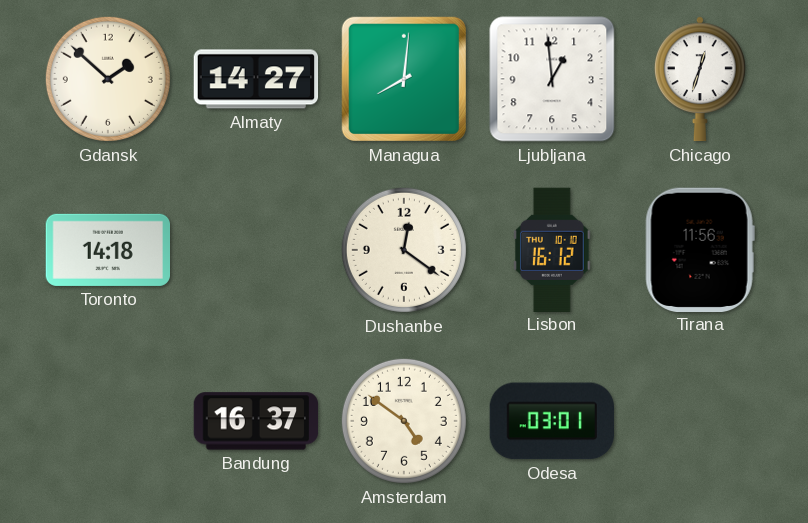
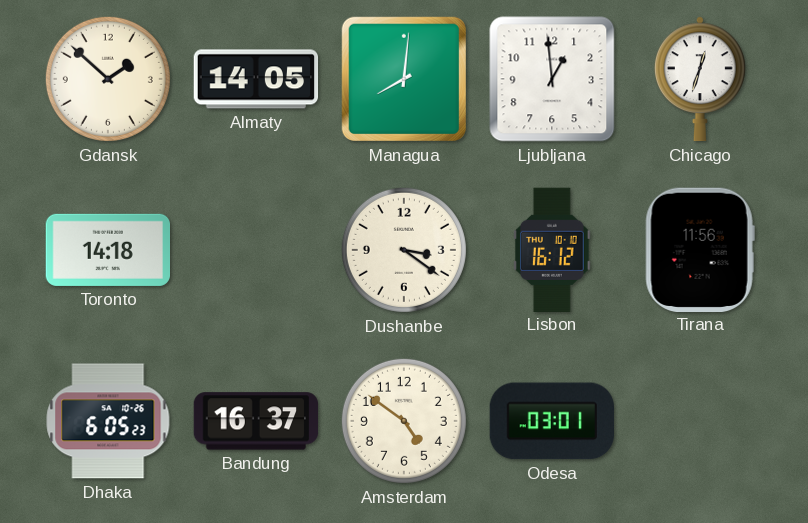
Almaty: 14:27 -> 14:05
Dushanbe: 12:21 -> 3:21
Dhaka: none -> 6:05
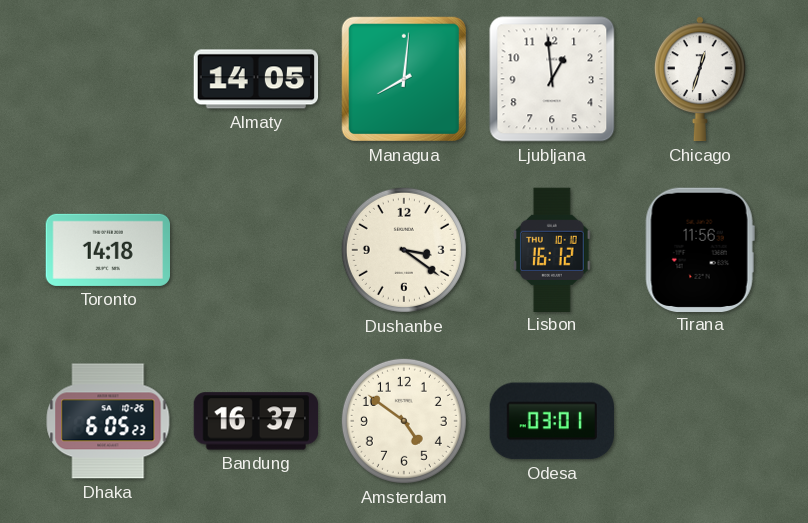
Gdansk: 1:52 -> none
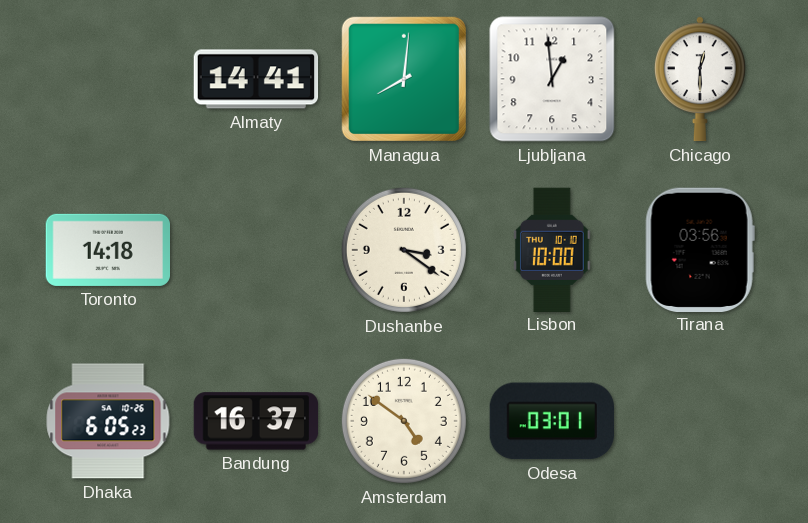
Almaty: 14:05 -> 14:41
Chicago: 12:33 -> 12:30
Lisbon: 16:12 -> 10:00
Tirana: 11:56 -> 03:56
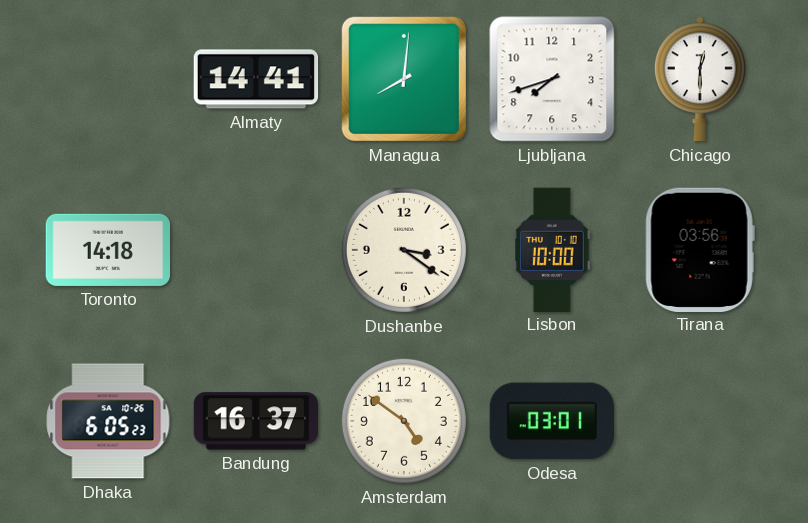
Ljubljana: 12:59 -> 7:42
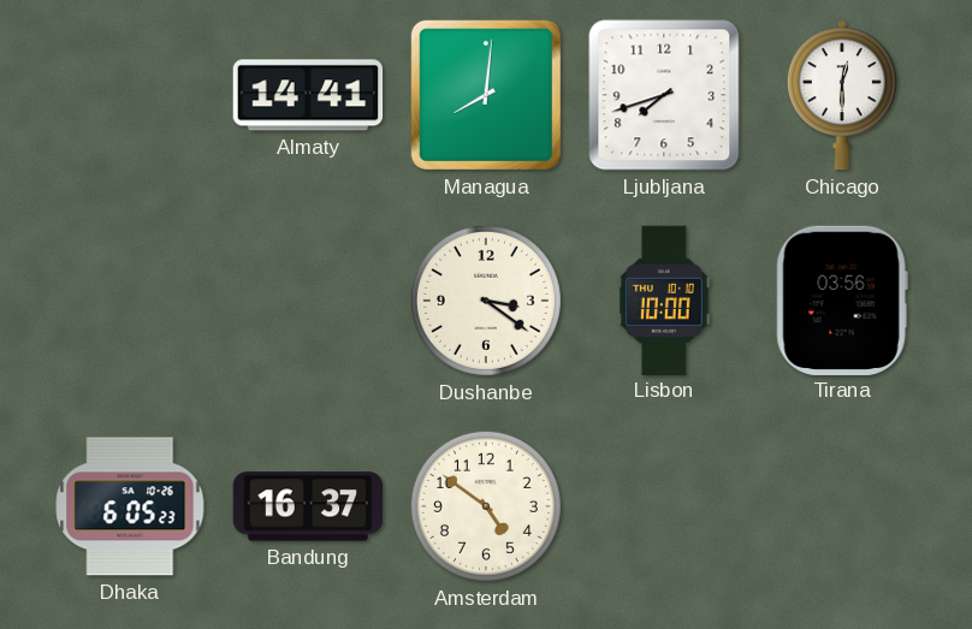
Toronto: 14:18 -> none
Odesa: 03:01 -> none
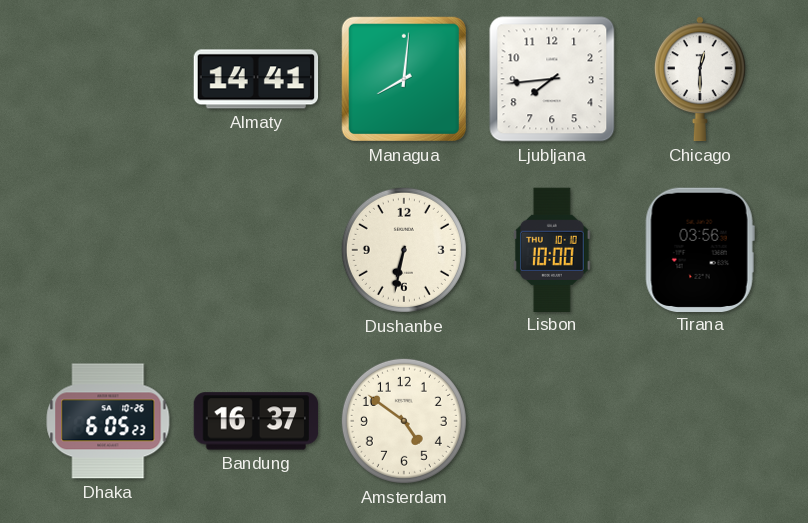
Ljubljana: 7:42 -> 7:44
Dushanbe: 3:21 -> 6:32
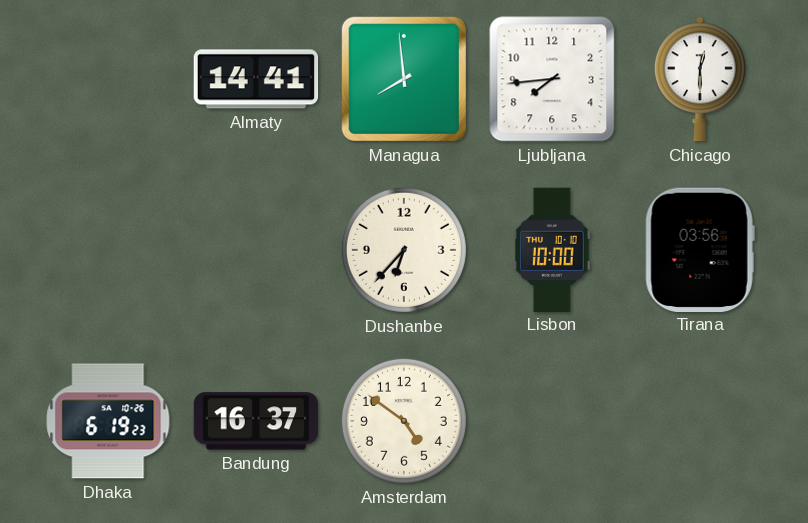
Managua: 8:01 -> 7:59
Dushanbe: 6:32 -> 6:37
Dhaka: 6:05 -> 6:19
